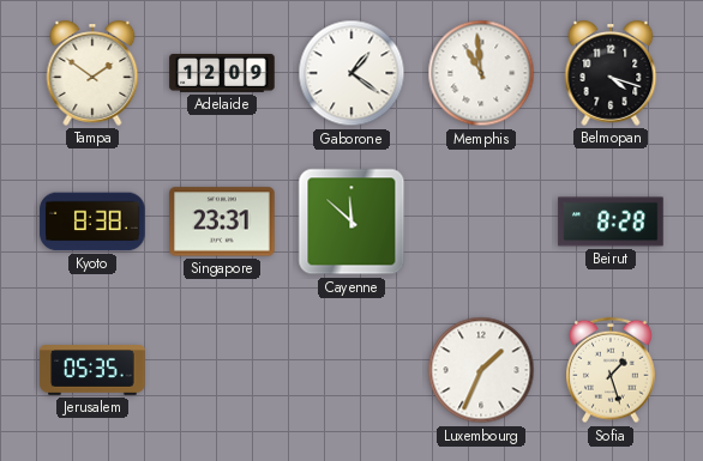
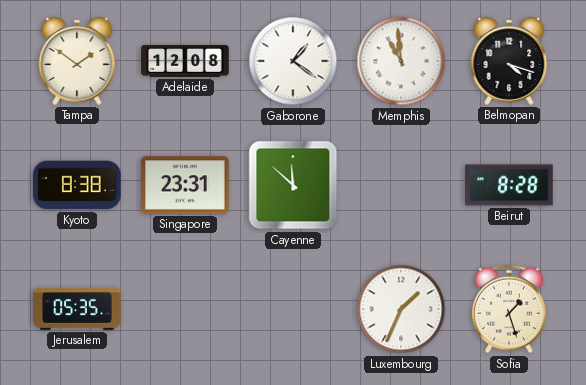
Adelaide: 12:09 -> 12:08
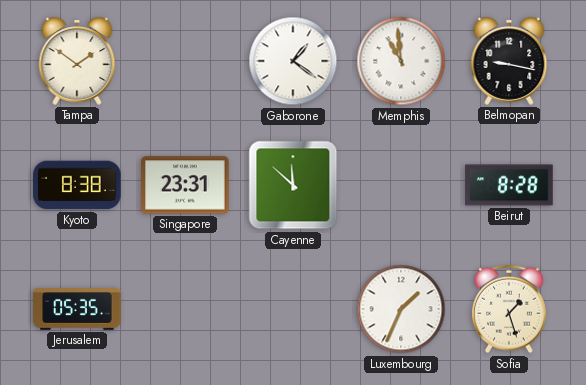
Adelaide: 12:08 -> none
Belmopan: 4:18 -> 9:17
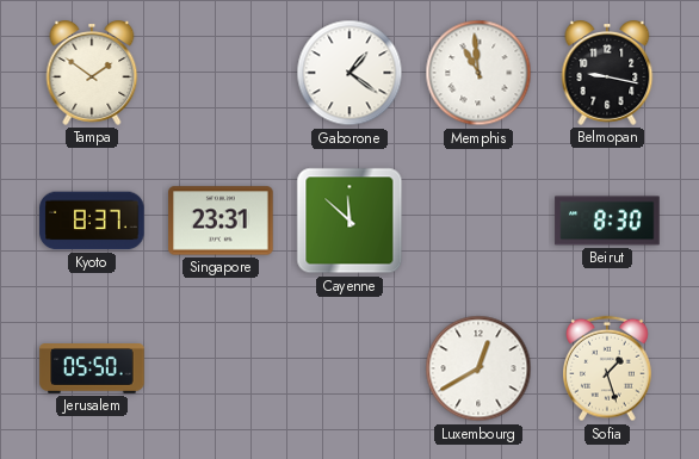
Kyoto: 8:38 -> 8:37
Beirut: 8:28 -> 8:30
Jerusalem: 05:35 -> 05:50
Luxembourg: 1:34 -> 12:40
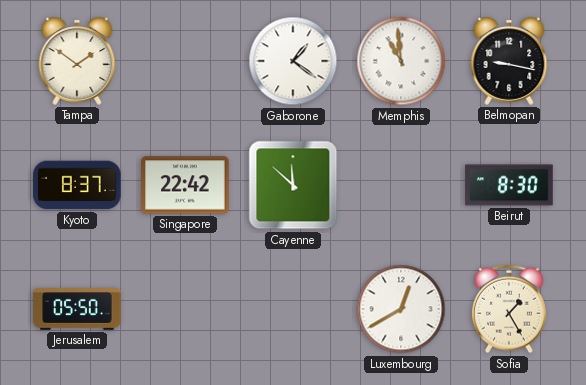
Singapore: 23:31 -> 22:42
Sofia: 1:27 -> 1:25
